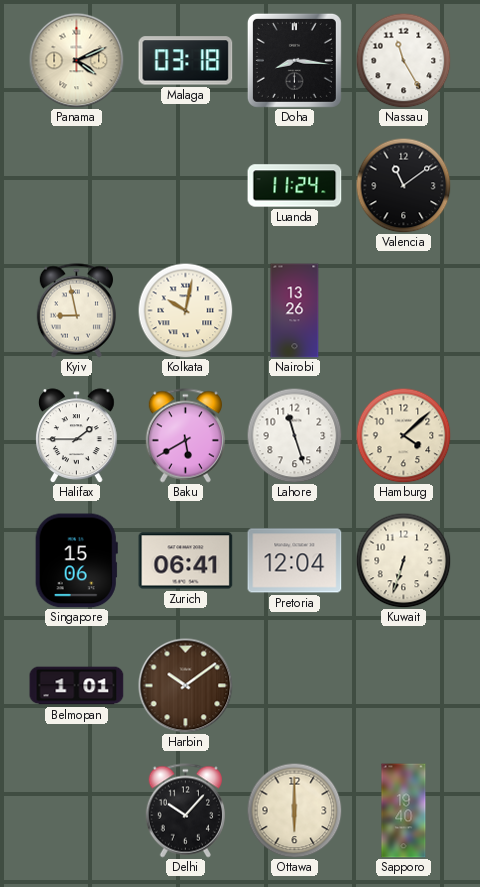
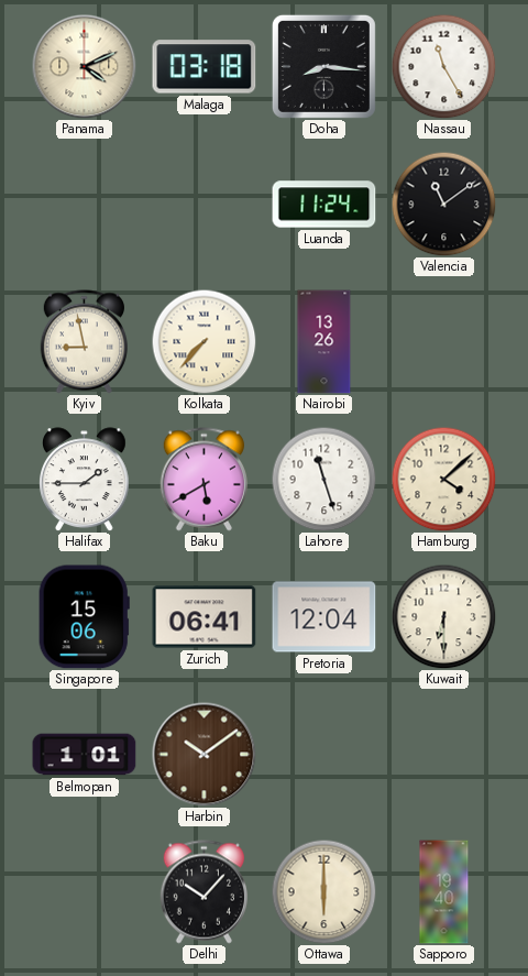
Kolkata: 10:02 -> 7:37
Kuwait: 6:33 -> 6:30
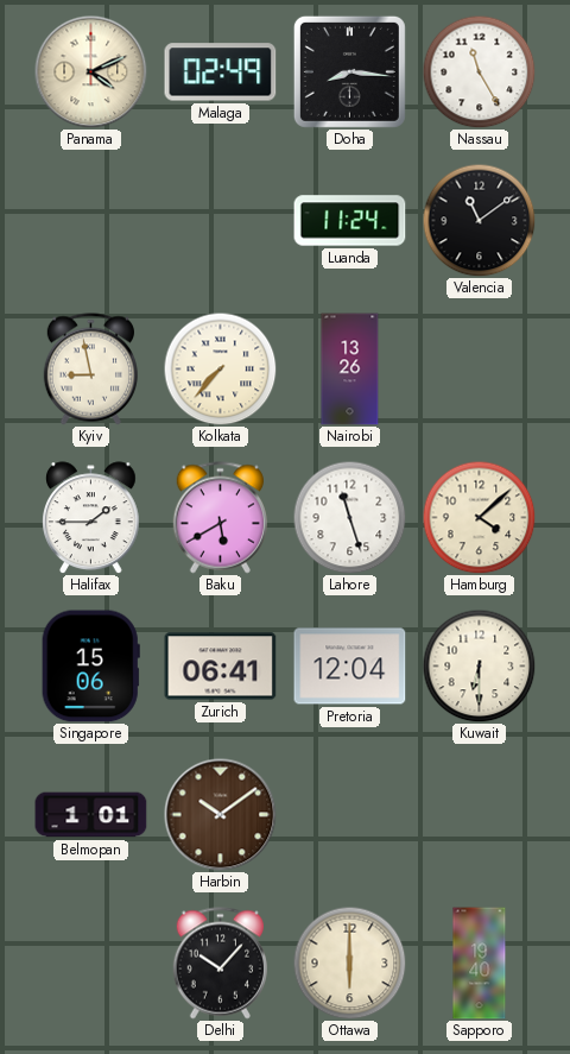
Malaga: 03:18 -> 02:49
